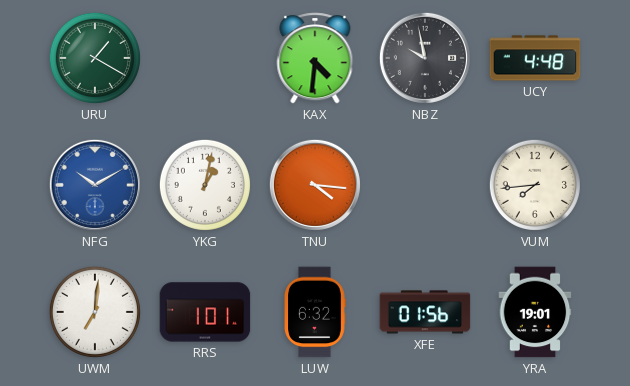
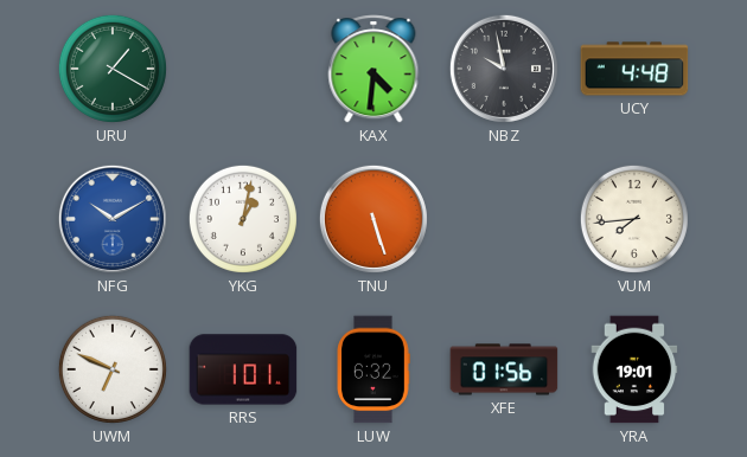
TNU: 4:16 -> 5:27
UWM: 7:01 -> 6:49
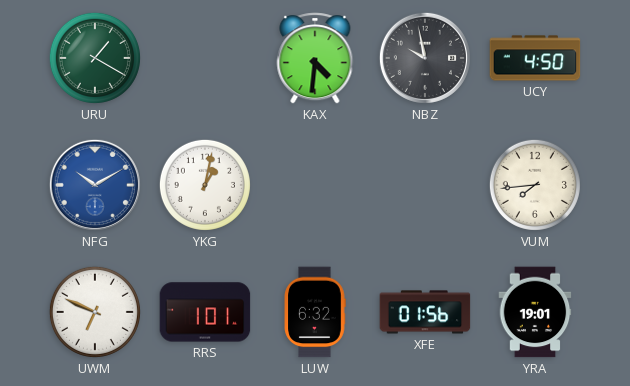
UCY: 4:48 -> 4:50
TNU: 5:27 -> none
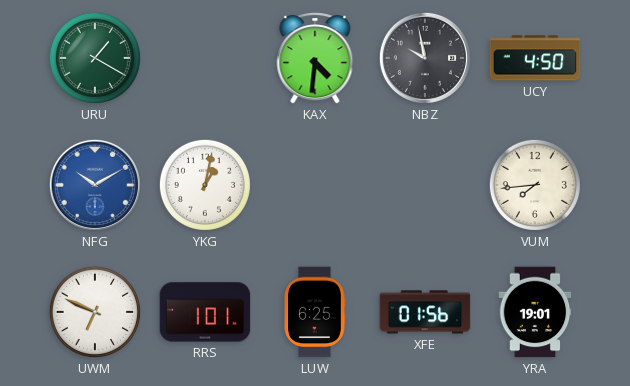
LUW: 6:32 -> 6:25
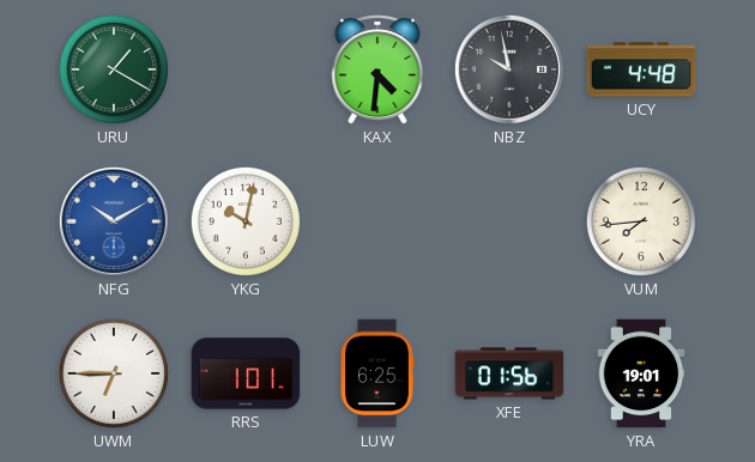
UCY: 4:50 -> 4:48
YKG: 1:02 -> 10:02
UWM: 6:49 -> 6:45
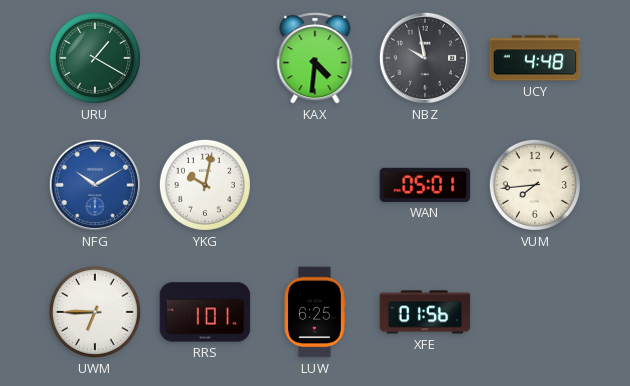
WAN: none -> 05:01
YRA: 19:01 -> none
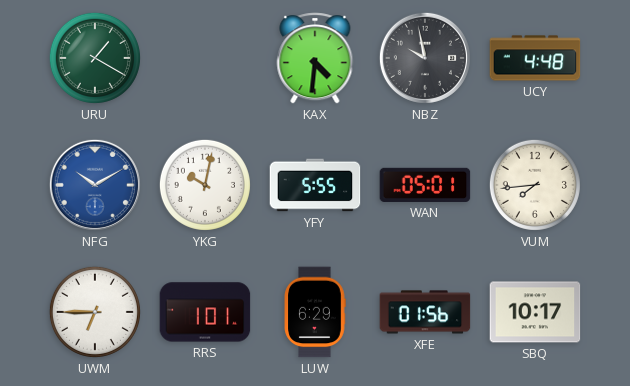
YFY: none -> 5:55
LUW: 6:25 -> 6:29
SBQ: none -> 10:17
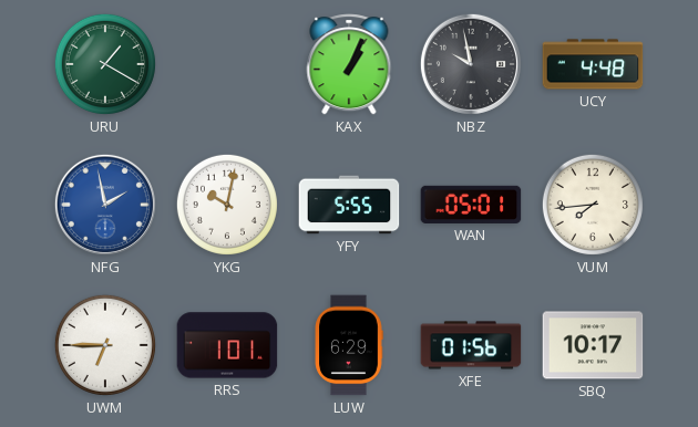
KAX: 4:31 -> 1:04
NFG: 10:10 -> 1:58
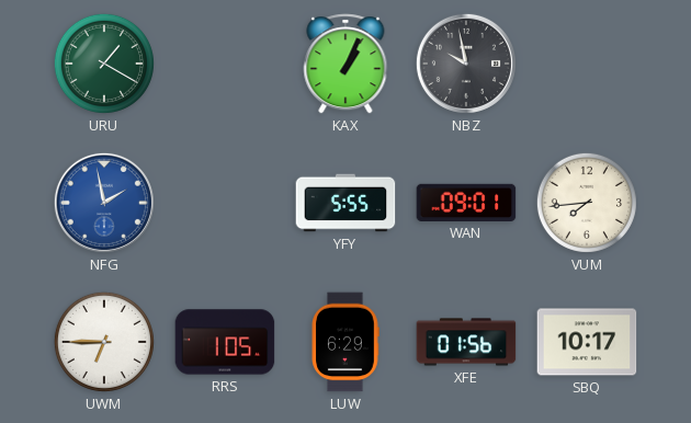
UCY: 4:48 -> none
YKG: 10:02 -> none
WAN: 05:01 -> 09:01
RRS: 1:01 -> 1:05
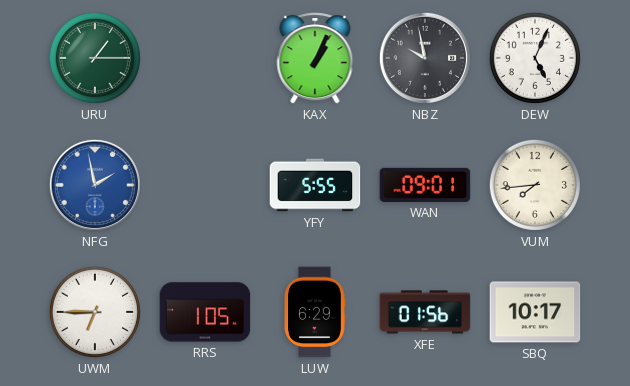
URU: 1:20 -> 1:15
DEW: none -> 5:04
